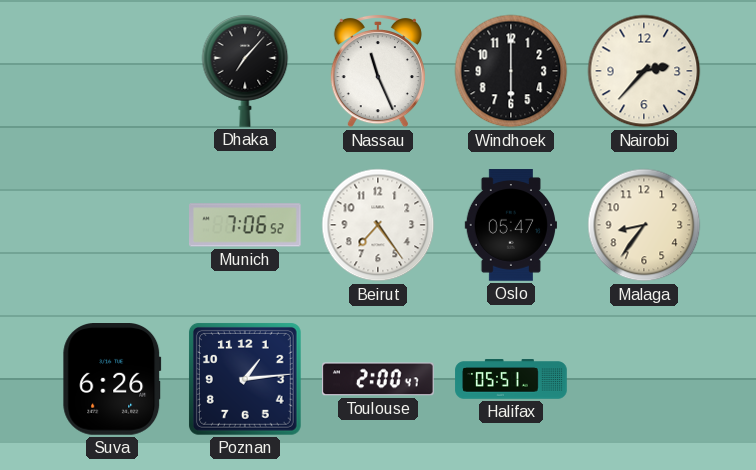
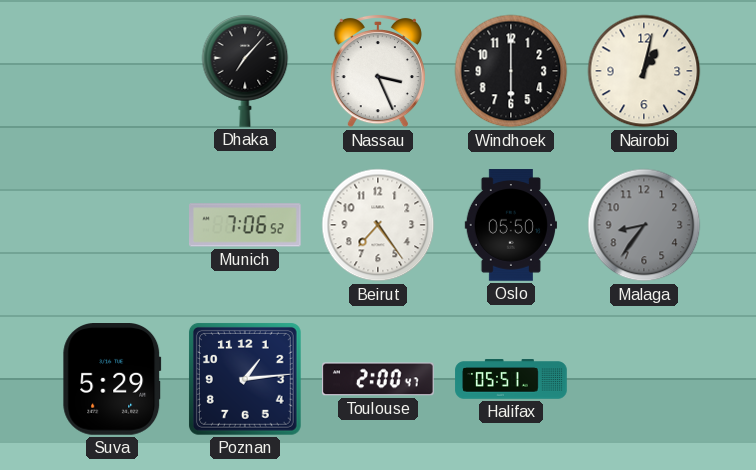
Nassau: 11:26 -> 3:26
Nairobi: 2:37 -> 1:02
Oslo: 05:47 -> 05:50
Malaga dial: cream -> grey
Suva: 6:26 -> 5:29
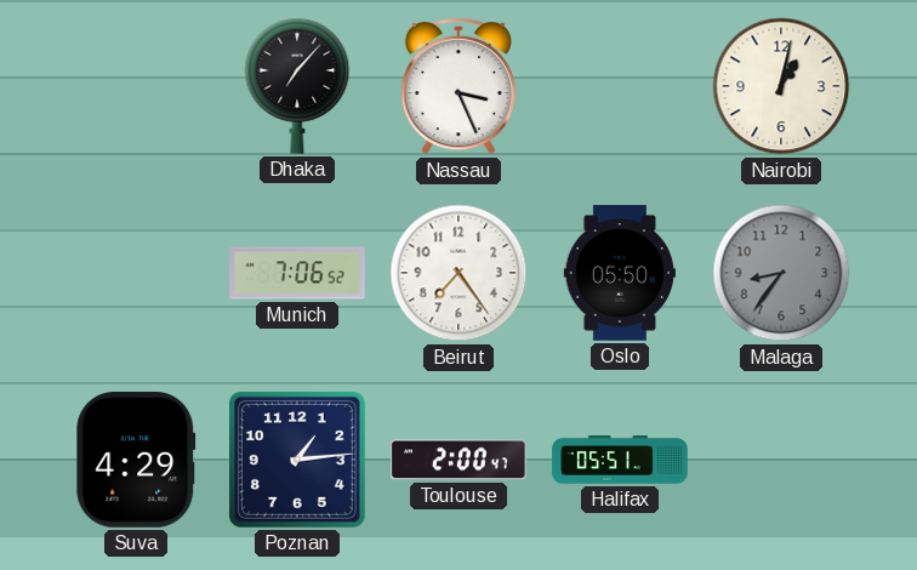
Windhoek: 6:00 -> none
Suva: 5:29 -> 4:29
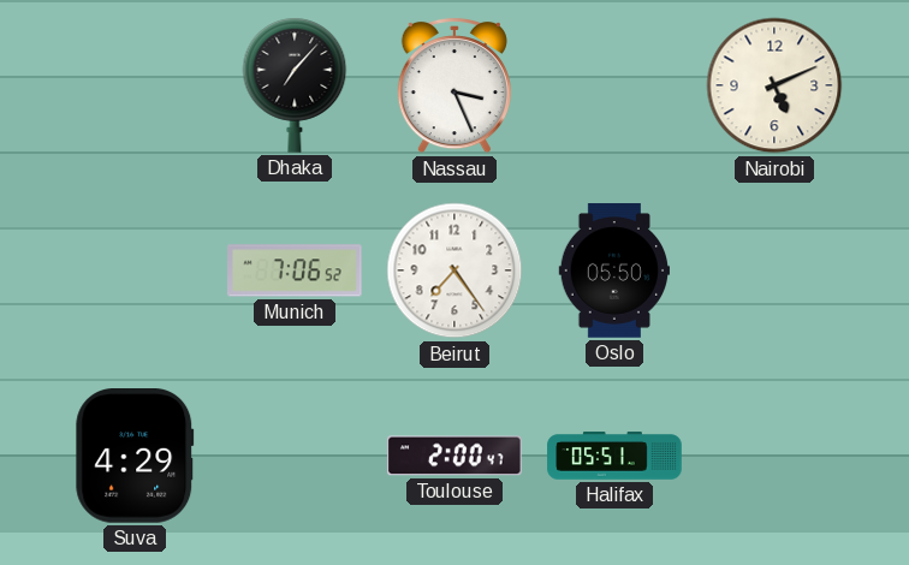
Nairobi: 1:02 -> 5:11
Malaga: 8:36 -> none
Poznan: 1:14 -> none
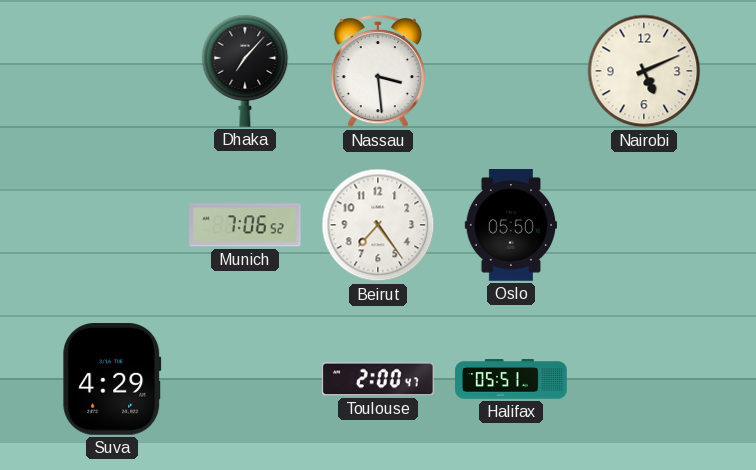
Nassau: 3:26 -> 3:29
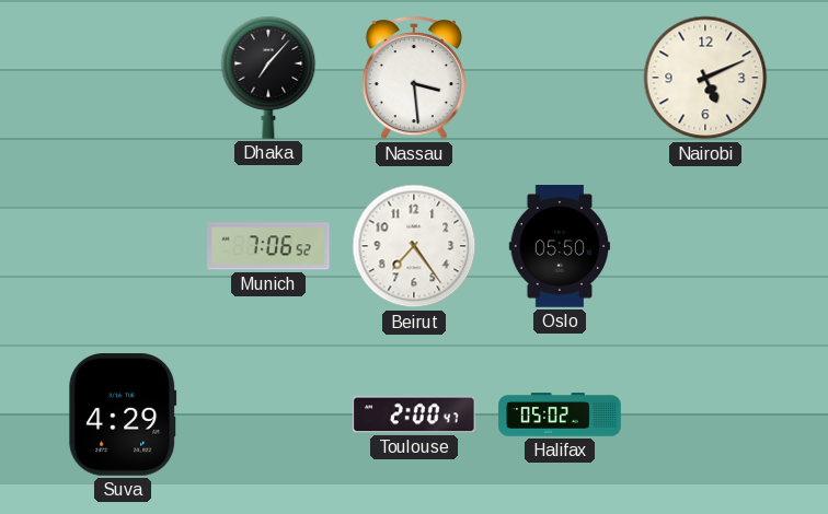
Halifax: 05:51 -> 05:02
